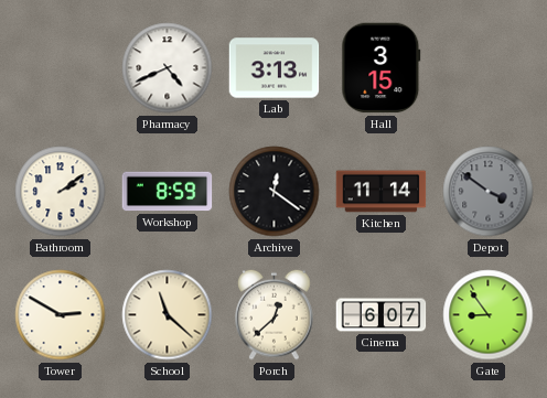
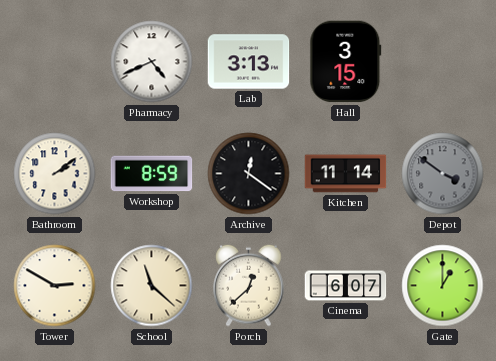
Gate: 8:54 -> 1:00
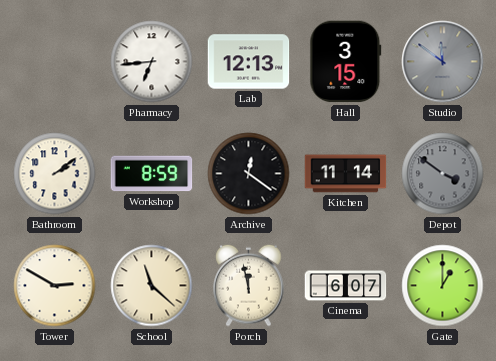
Pharmacy: 4:41 -> 6:44
Lab: 3:13 -> 12:13
Studio: none -> 11:51
Porch: 12:38 -> 11:58
